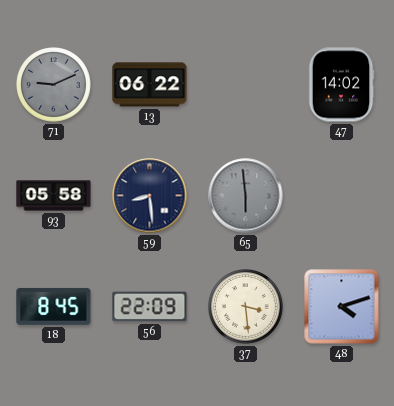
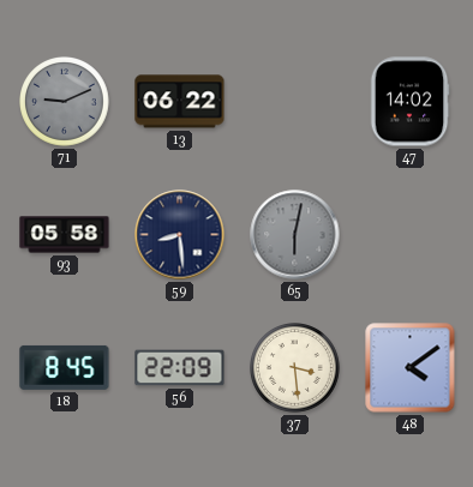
65: 5:59 -> 6:02
48: 4:12 -> 4:09
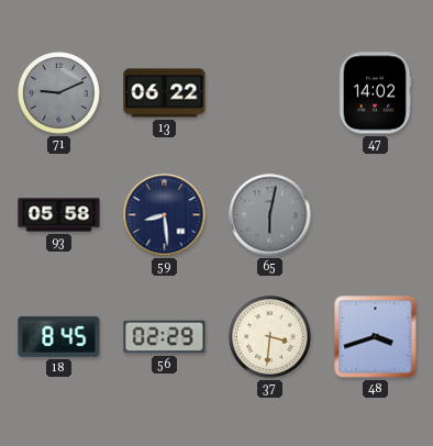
56: 22:09 -> 02:29
37: 3:29 -> 3:31
48: 4:09 -> 3:42
